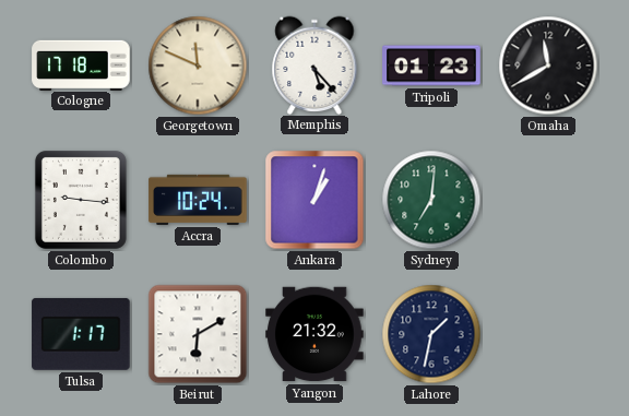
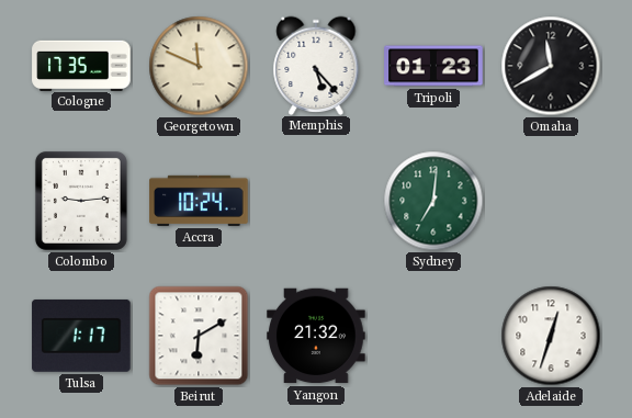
Cologne: 17:18 -> 17:35
Colombo: 9:16 -> 9:14
Ankara: 1:03 -> none
Lahore: 1:32 -> none
Adelaide: none -> 12:33
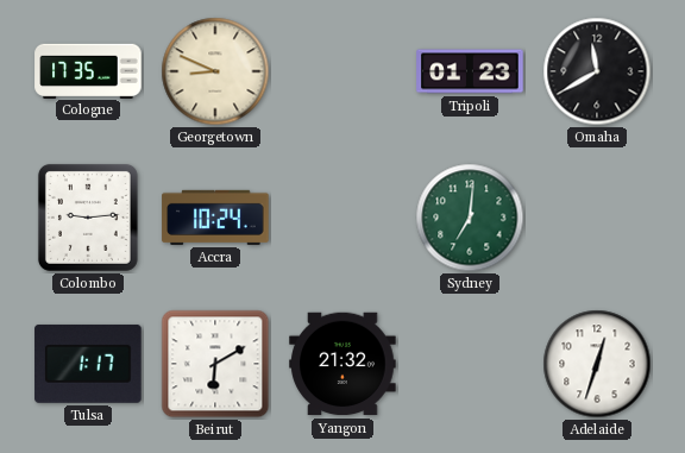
Georgetown: 11:49 -> 8:49
Memphis: 5:23 -> none
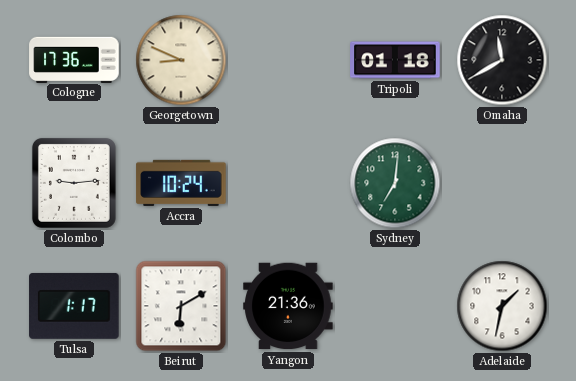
Cologne: 17:35 -> 17:36
Tripoli: 01:23 -> 01:18
Yangon: 21:32 -> 21:36
Adelaide: 12:33 -> 1:32
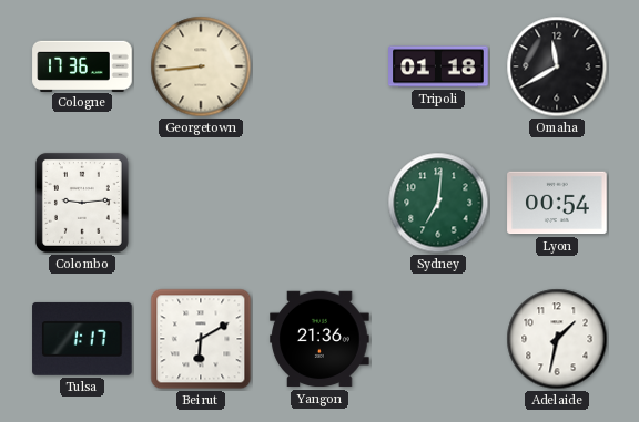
Georgetown: 8:49 -> 8:44
Accra: 10:24 -> none
Lyon: none -> 00:54
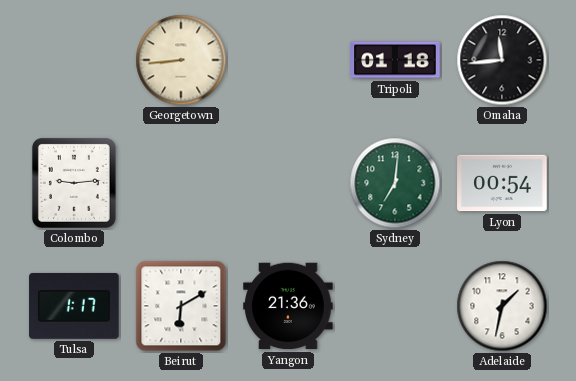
Cologne: 17:36 -> none
Omaha: 11:40 -> 11:44
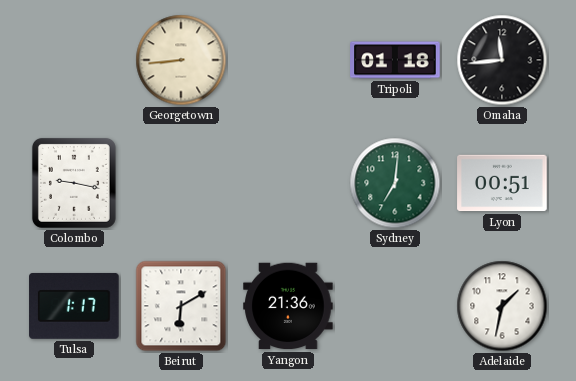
Colombo: 9:14 -> 9:17
Lyon: 00:54 -> 00:51
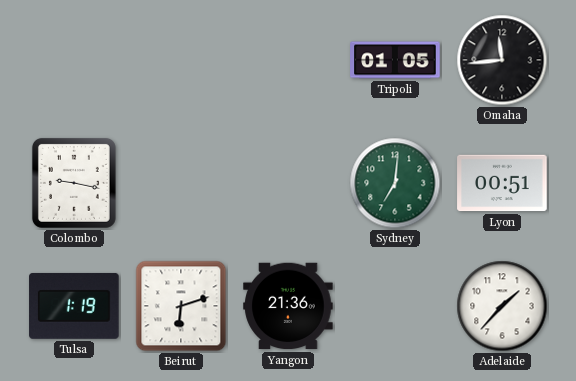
Georgetown: 8:44 -> none
Tripoli: 01:18 -> 01:05
Tulsa: 1:17 -> 1:19
Beirut: 6:10 -> 6:12
Adelaide: 1:32 -> 1:37
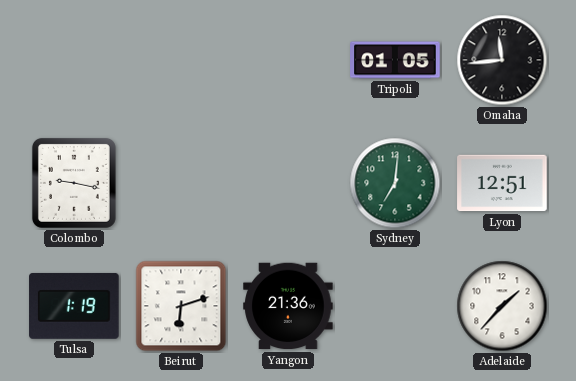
Lyon: 00:51 -> 12:51
